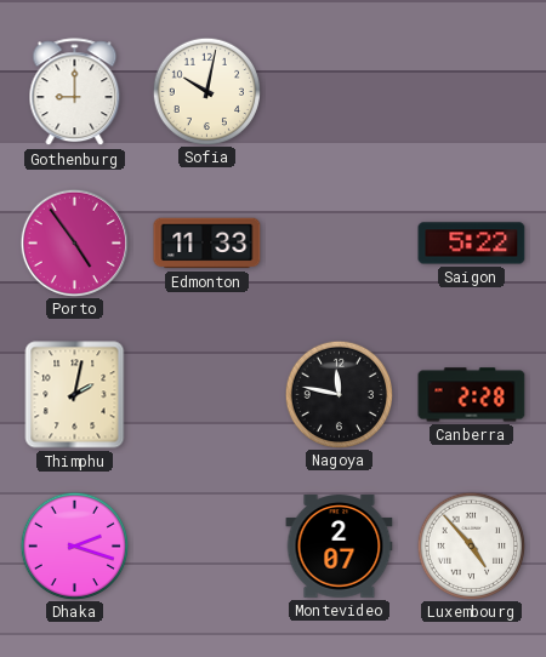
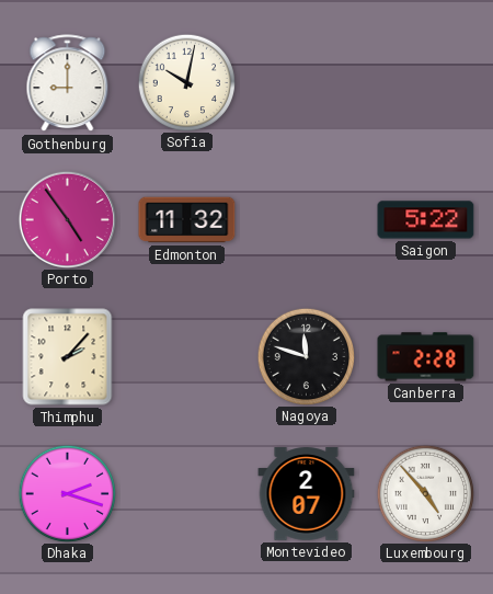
Edmonton: 11:33 -> 11:32
Thimphu: 2:02 -> 2:07
Nagoya: 11:47 -> 11:48
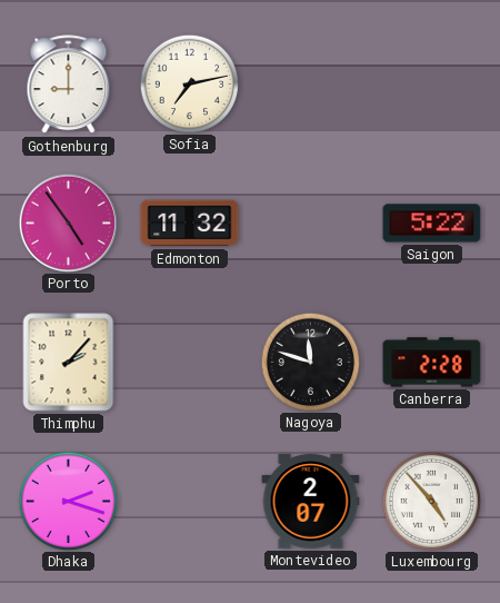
Sofia: 10:02 -> 7:13
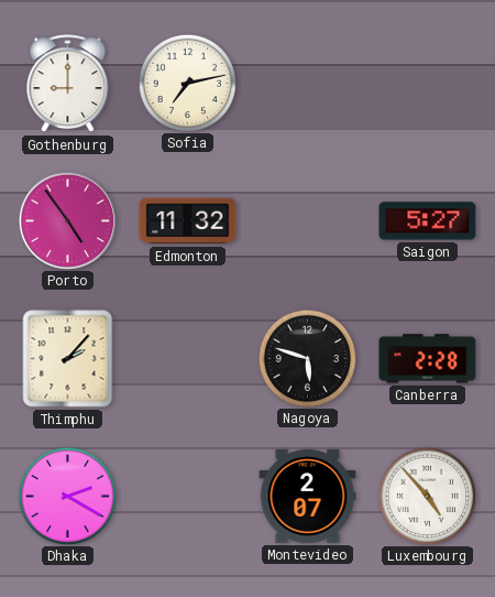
Saigon: 5:22 -> 5:27
Nagoya: 11:48 -> 5:48
Dhaka: 2:18 -> 2:20
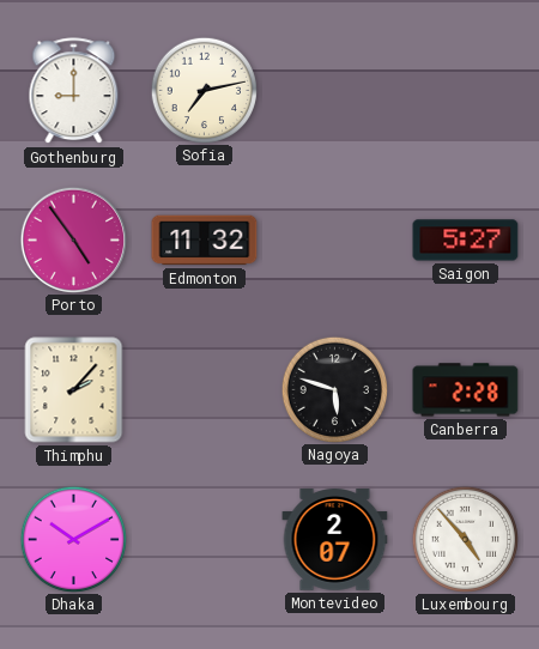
Dhaka: 2:20 -> 10:10
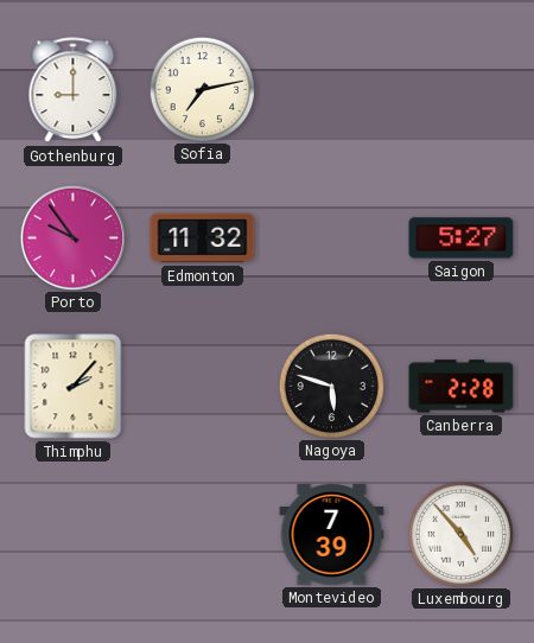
Porto: 4:54 -> 9:54
Dhaka: 10:10 -> none
Montevideo: 2:07 -> 7:39
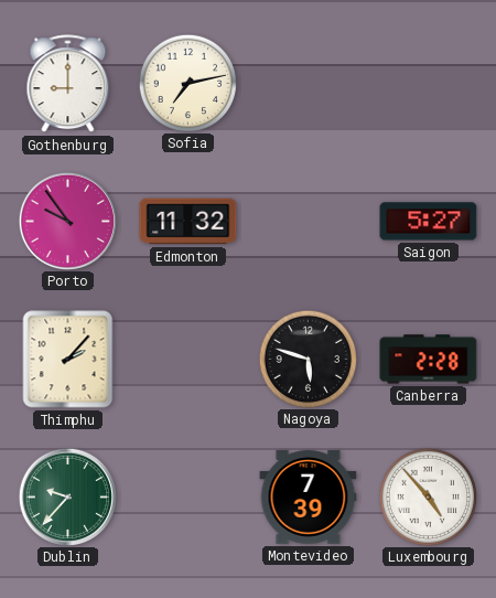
Dublin: none -> 9:37
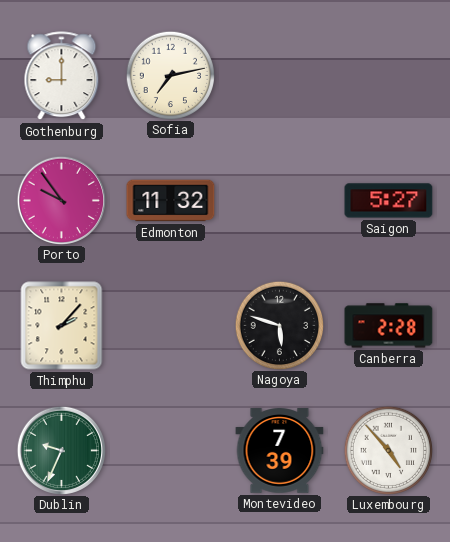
Dublin: 9:37 -> 9:34
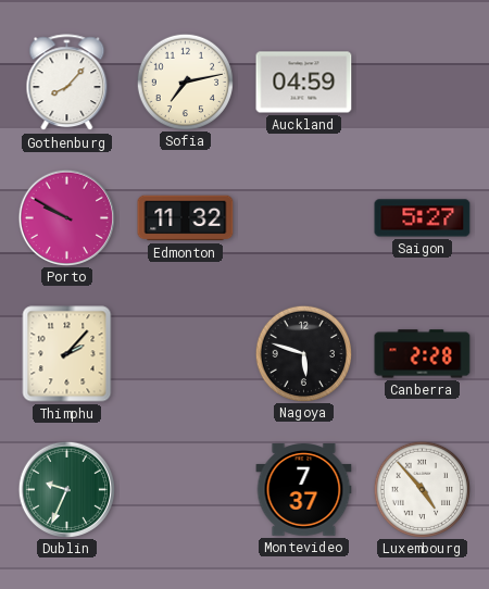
Gothenburg: 9:00 -> 8:07
Auckland: none -> 04:59
Porto: 9:54 -> 9:50
Montevideo: 7:39 -> 7:37
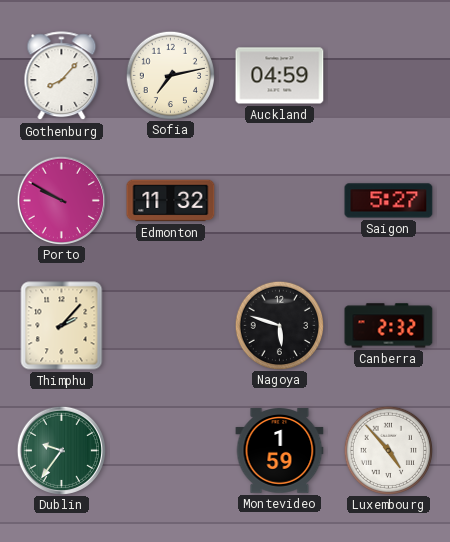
Canberra: 2:28 -> 2:32
Dublin: 9:34 -> 9:36
Montevideo: 7:37 -> 1:59
